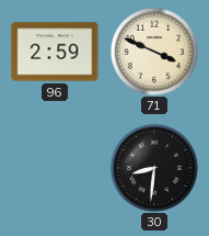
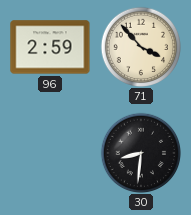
71: 3:49 -> 3:53
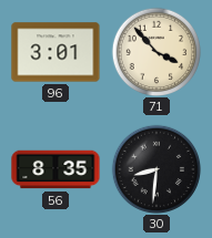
96: 2:59 -> 3:01
56: none -> 8:35
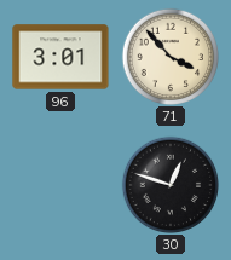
56: 8:35 -> none
30: 8:31 -> 12:48
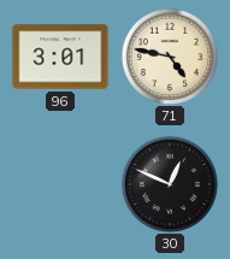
71: 3:53 -> 4:47
30: 12:48 -> 12:49
